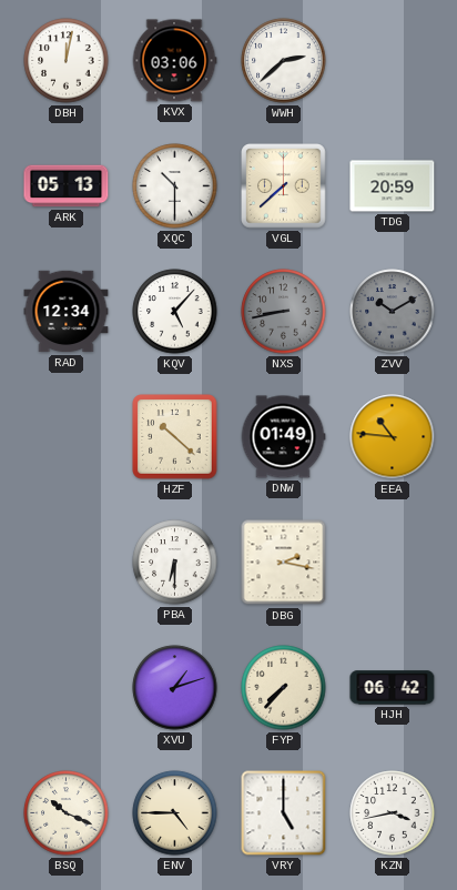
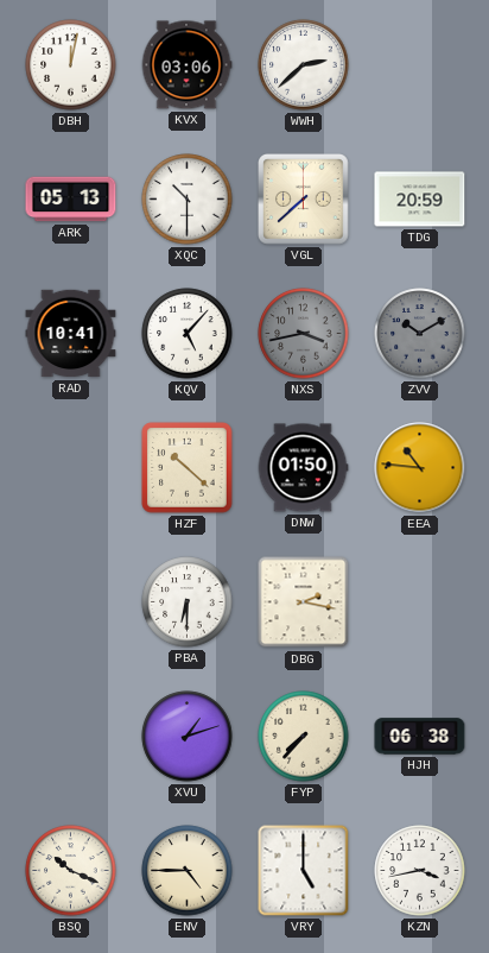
RAD: 12:34 -> 10:41
NXS: 8:43 -> 3:43
DNW: 01:49 -> 01:50
HJH: 06:42 -> 06:38
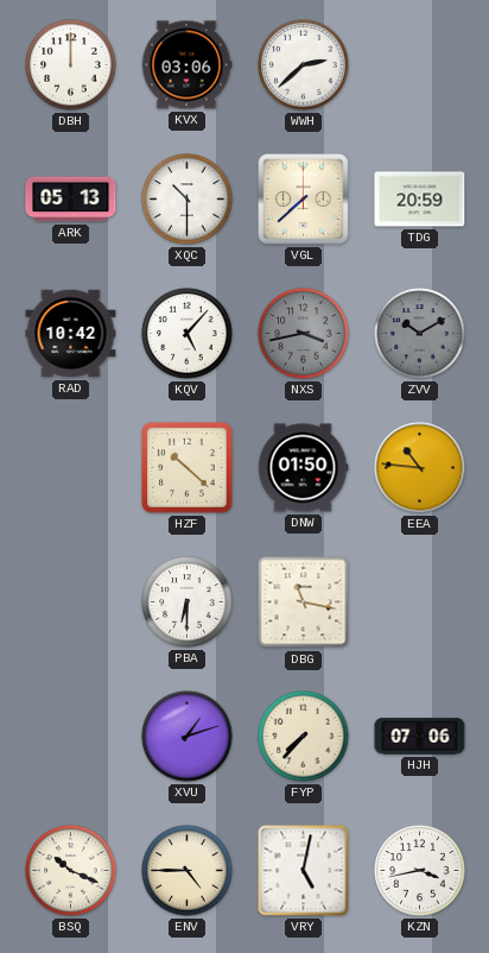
DBH: 12:02 -> 12:00
RAD: 10:41 -> 10:42
DBG: 2:17 -> 11:17
HJH: 06:38 -> 07:06
VRY: 5:00 -> 5:02
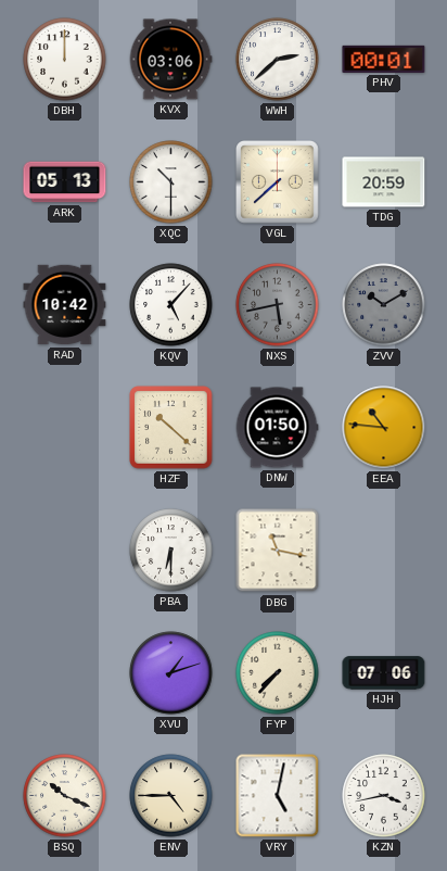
PHV: none -> 00:01
NXS: 3:43 -> 5:43
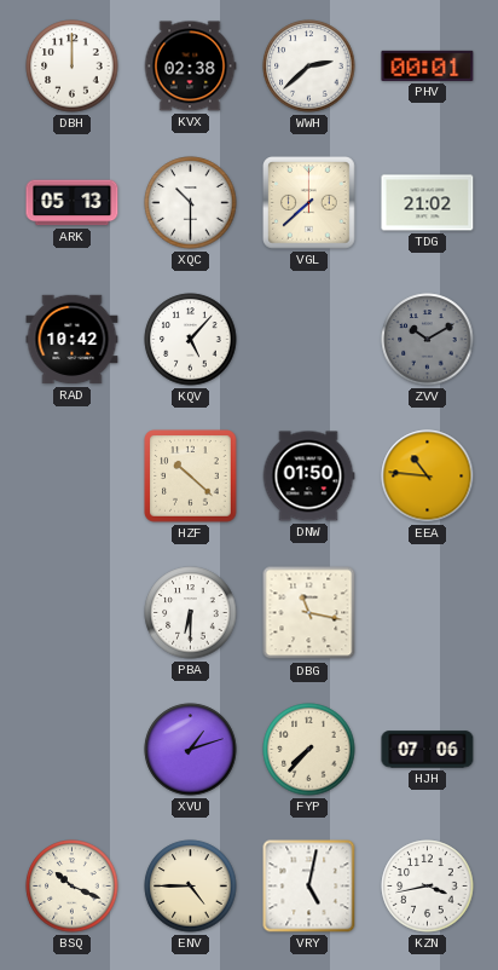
KVX: 03:06 -> 02:38
TDG: 20:59 -> 21:02
NXS: 5:43 -> none
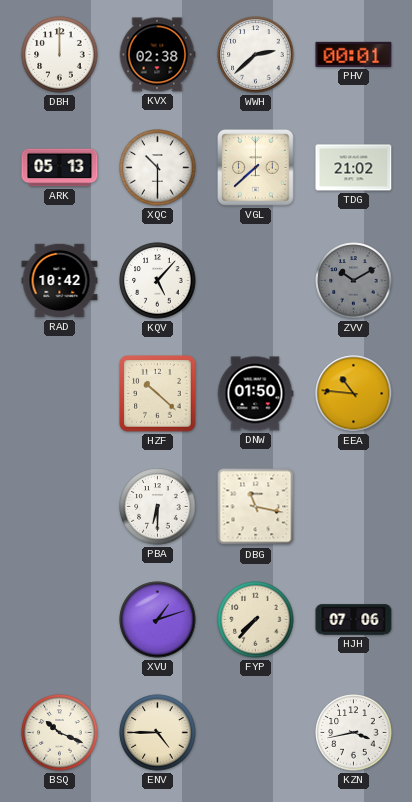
VRY: 5:02 -> none
